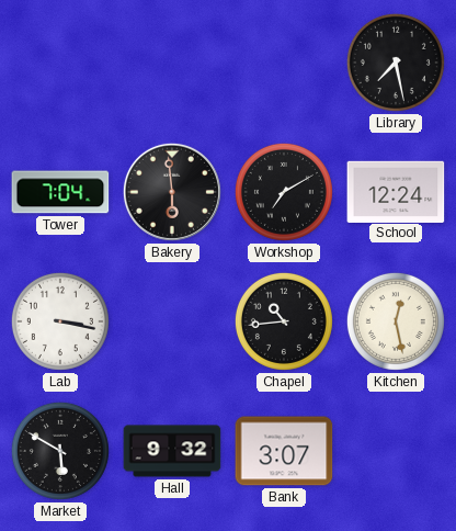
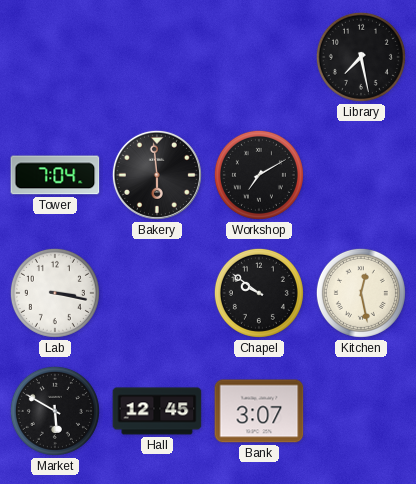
School: 12:24 -> none
Chapel: 10:44 -> 9:51
Hall: 9:32 -> 12:45
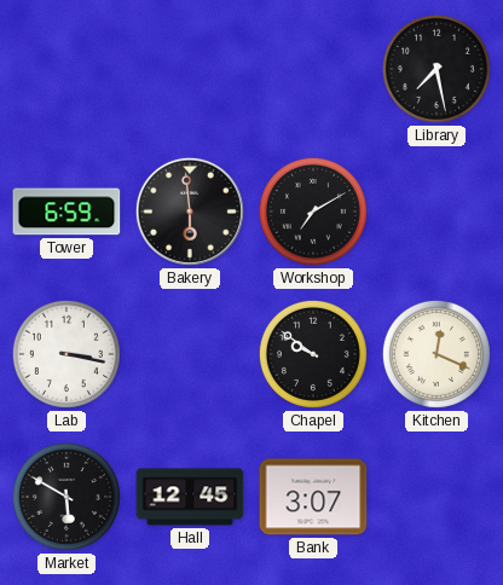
Tower: 7:04 -> 6:59
Kitchen: 12:28 -> 12:19
